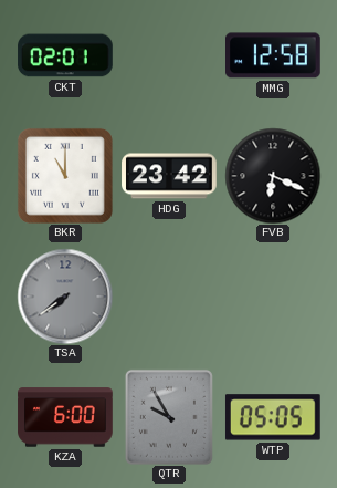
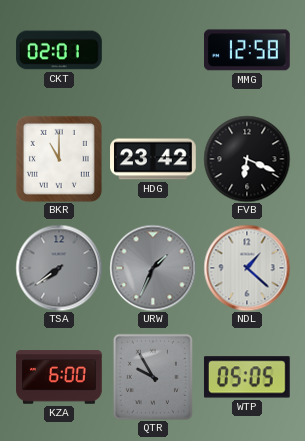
URW: none -> 1:34
NDL: none -> 1:22
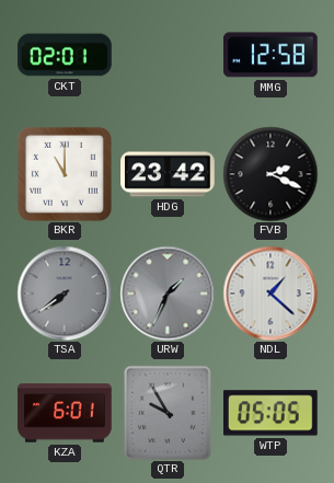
FVB: 6:19 -> 2:19
KZA: 6:00 -> 6:01
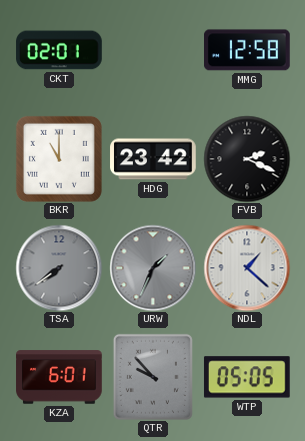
QTR: 9:55 -> 9:53
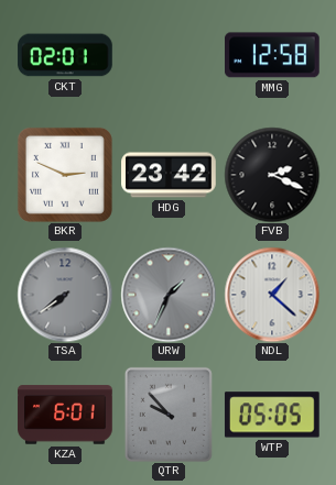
BKR: 11:00 -> 2:49
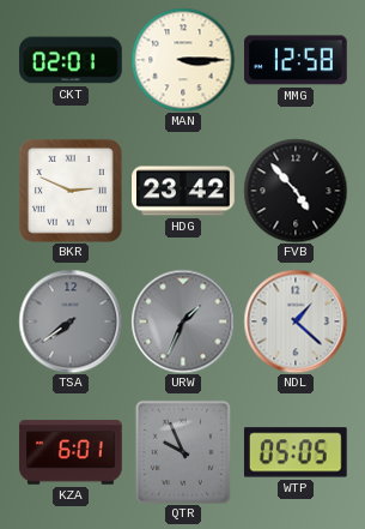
MAN: none -> 3:15
FVB: 2:19 -> 4:53
QTR: 9:53 -> 9:56
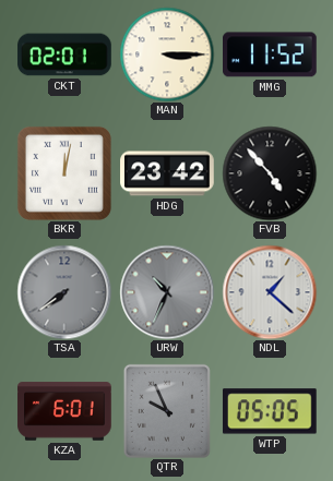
MMG: 12:58 -> 11:52
BKR: 2:49 -> 12:02
URW: 1:34 -> 10:34
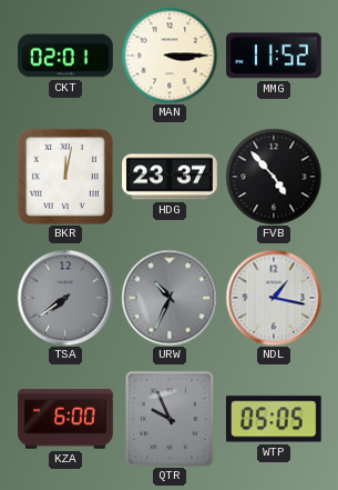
HDG: 23:42 -> 23:37
NDL: 1:22 -> 1:17
KZA: 6:01 -> 6:00
